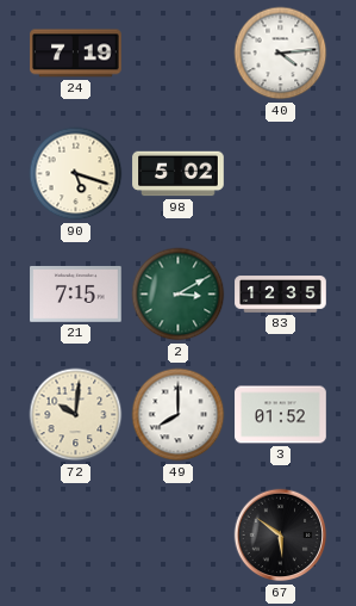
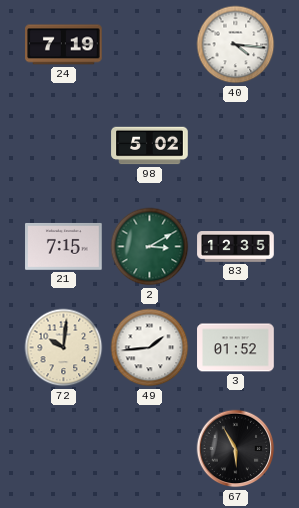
40: 4:14 -> 4:16
90: 5:18 -> none
49: 8:00 -> 1:44
67: 5:51 -> 5:55
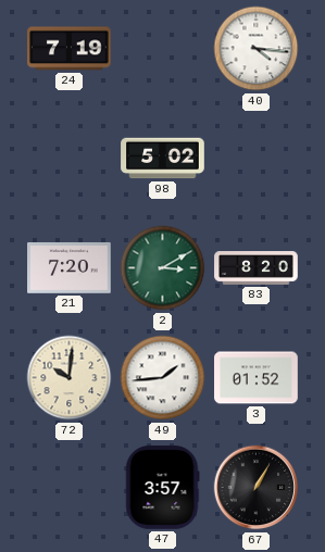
21: 7:15 -> 7:20
83: 12:35 -> 8:20
47: none -> 3:57
67: 5:55 -> 1:05
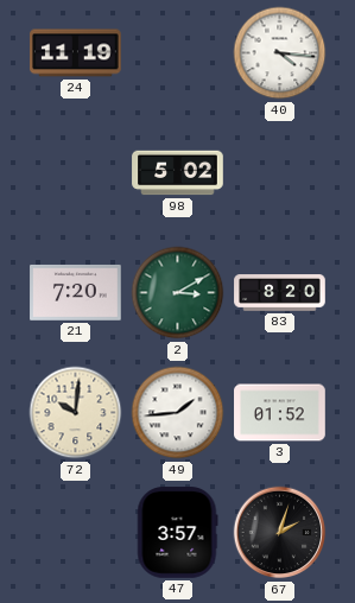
24: 7:19 -> 11:19
67: 1:05 -> 2:03
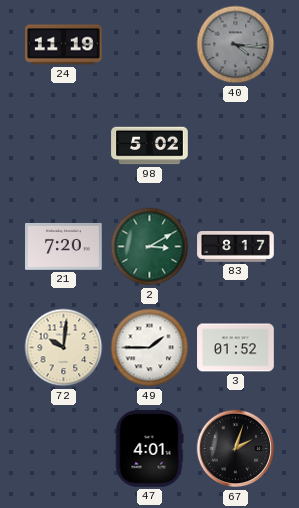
40 dial: white -> grey
83: 8:20 -> 8:17
49: 1:44 -> 1:45
47: 3:57 -> 4:01
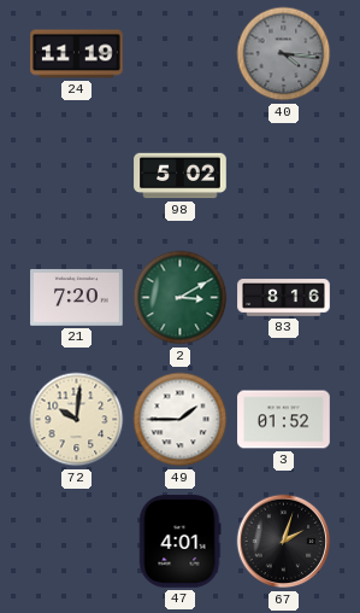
83: 8:17 -> 8:16
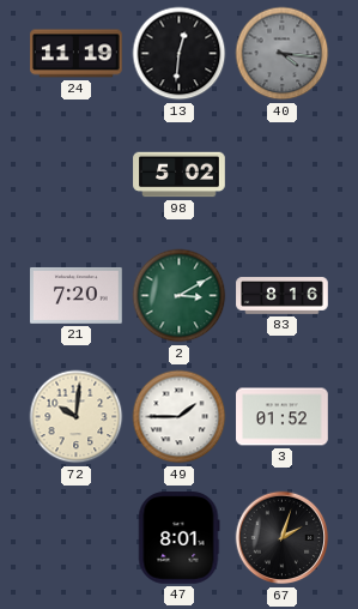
13: none -> 12:31
47: 4:01 -> 8:01
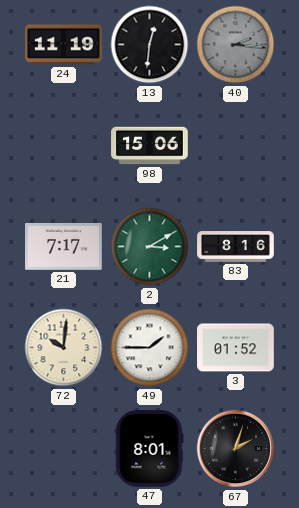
40: 4:16 -> 2:16
98: 5:02 -> 15:06
21: 7:20 -> 7:17
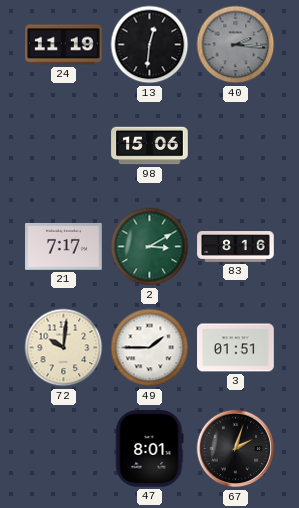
3: 01:52 -> 01:51
